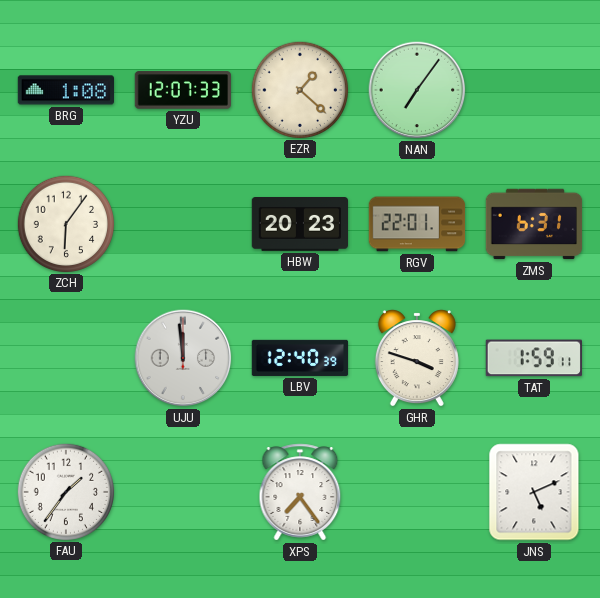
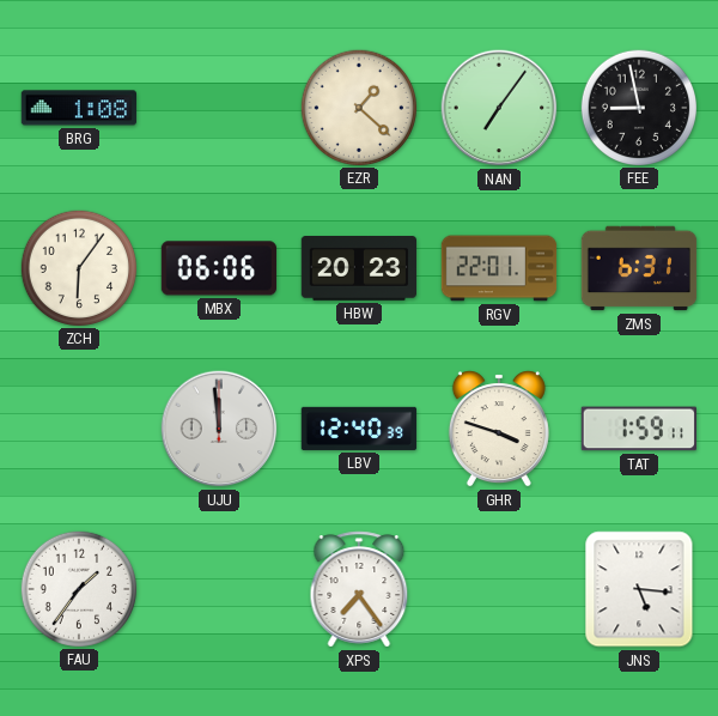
YZU: 12:07 -> none
FEE: none -> 8:58
MBX: none -> 06:06
JNS: 5:11 -> 5:16
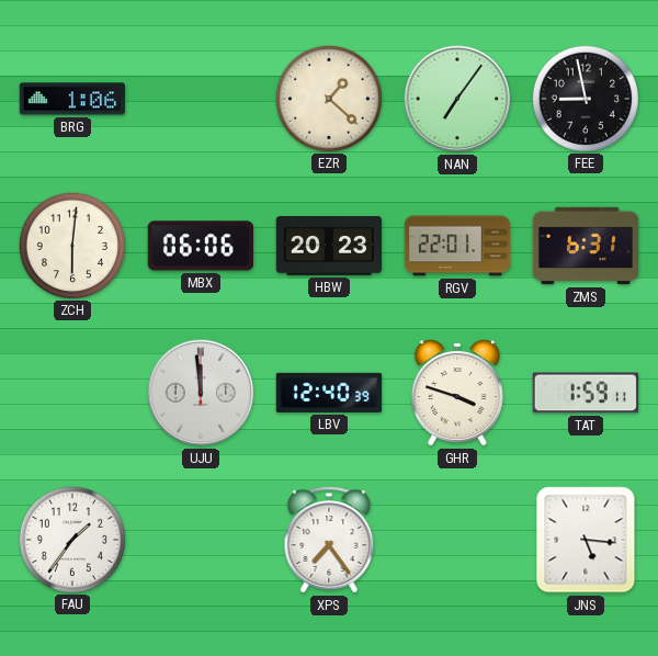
BRG: 1:08 -> 1:06
ZCH: 6:06 -> 6:01
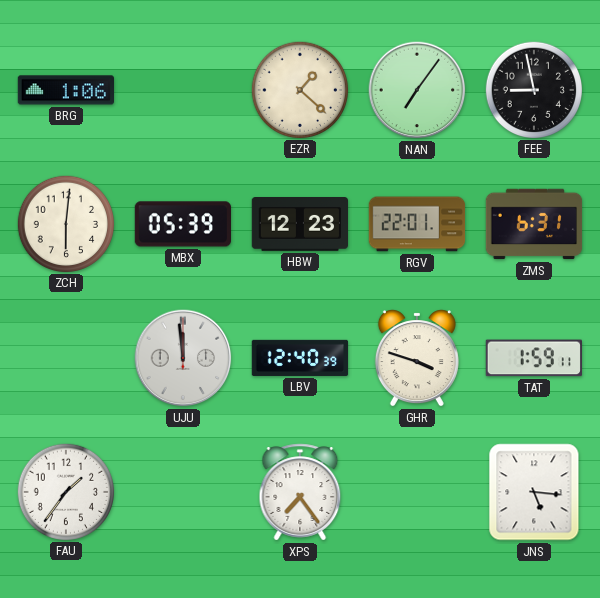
MBX: 06:06 -> 05:39
HBW: 20:23 -> 12:23
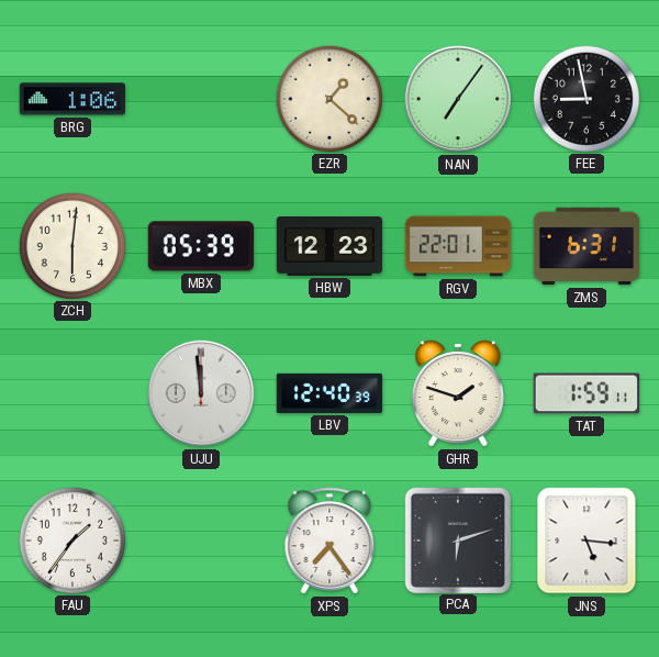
GHR: 3:48 -> 1:48
PCA: none -> 6:12
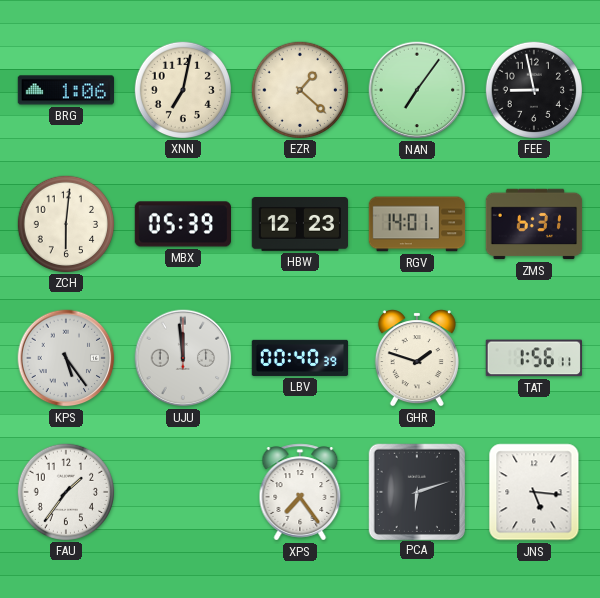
XNN: none -> 7:02
RGV: 22:01 -> 14:01
KPS: none -> 5:24
LBV: 12:40 -> 00:40
TAT: 1:59 -> 1:56
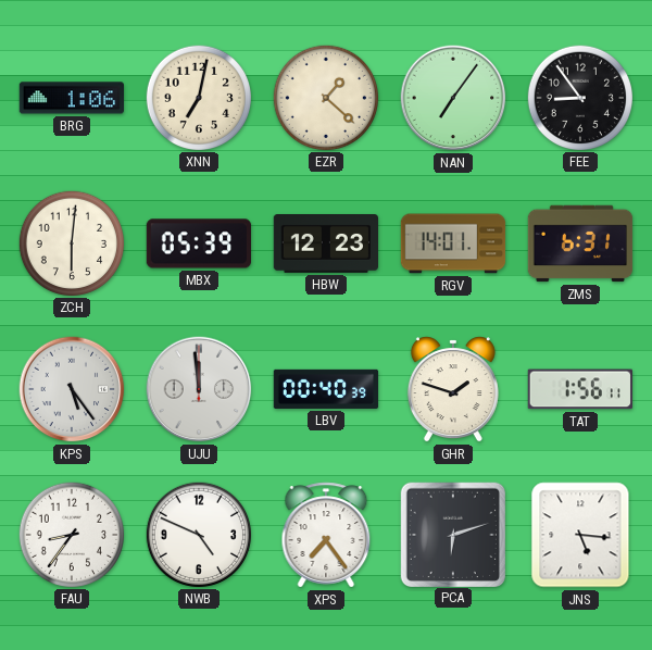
FEE: 8:58 -> 8:54
FAU: 1:36 -> 8:36
NWB: none -> 4:49
